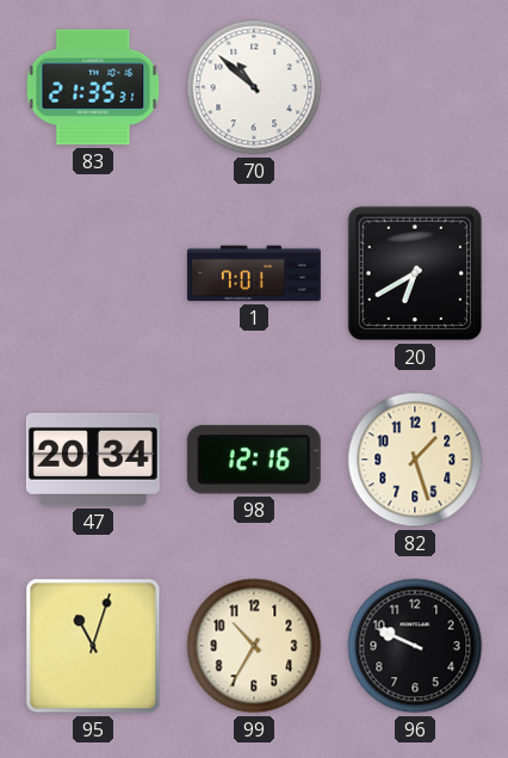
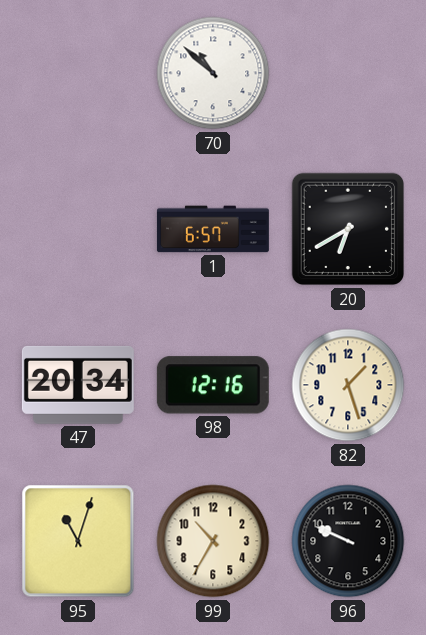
83: 21:35 -> none
1: 7:01 -> 6:57
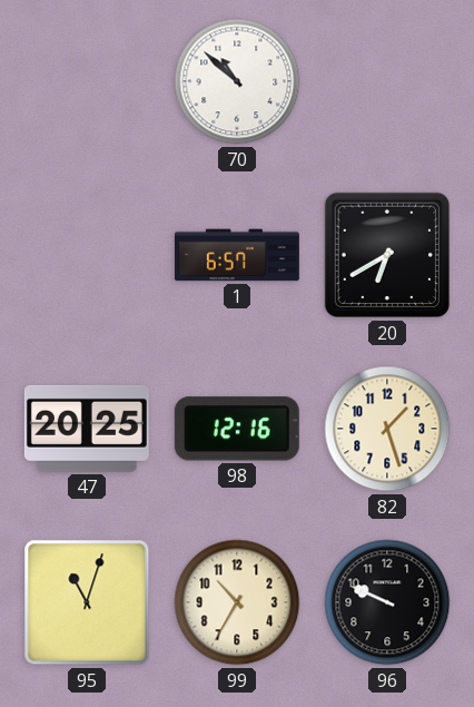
47: 20:34 -> 20:25
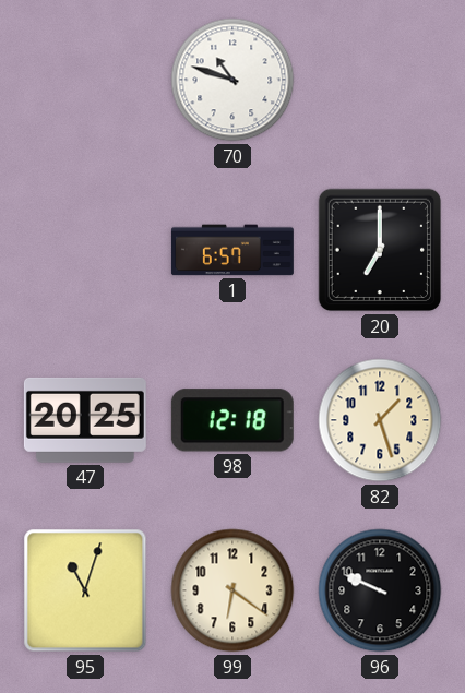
70: 10:52 -> 10:48
20: 6:40 -> 7:00
98: 12:16 -> 12:18
99: 10:35 -> 6:21
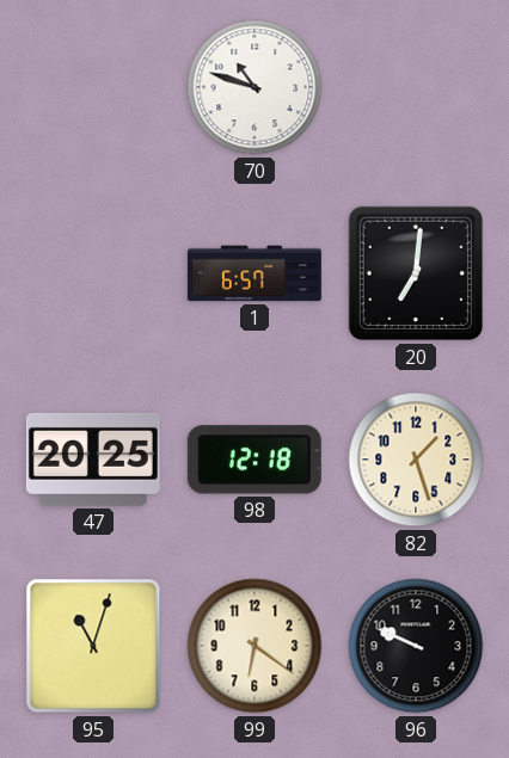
20: 7:00 -> 7:01
